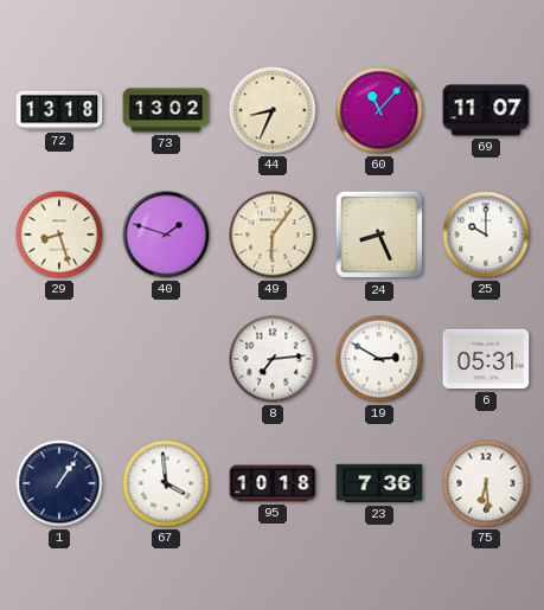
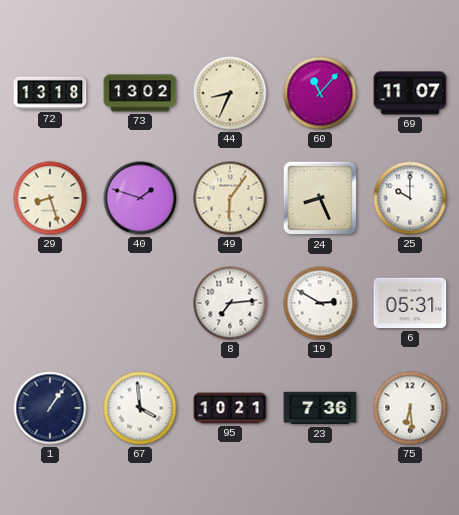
95: 10:18 -> 10:21
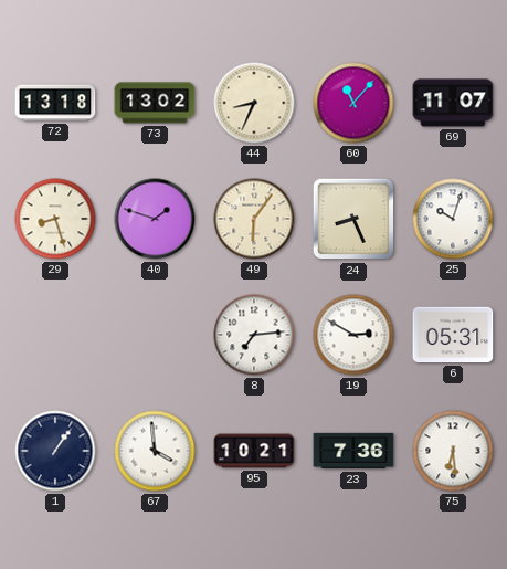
25: 10:00 -> 10:03
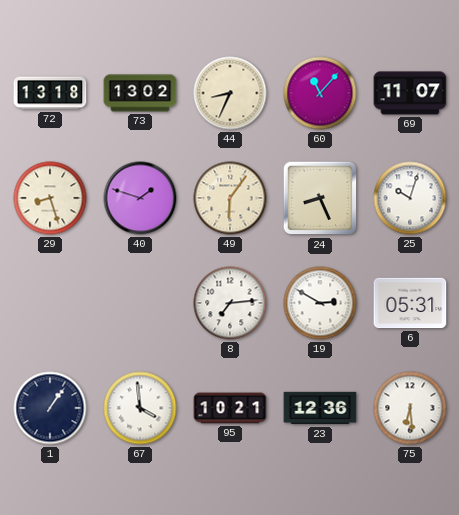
23: 7:36 -> 12:36
